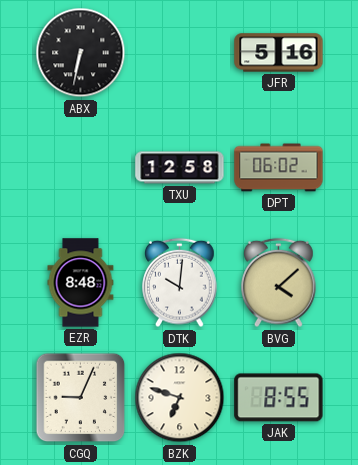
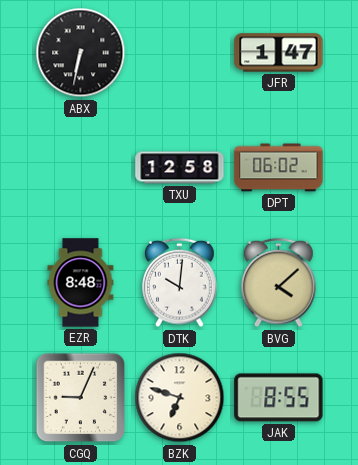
JFR: 5:16 -> 1:47
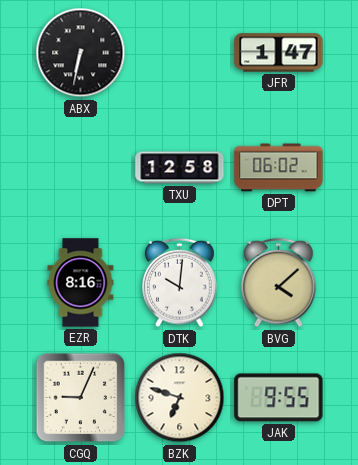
EZR: 8:48 -> 8:16
JAK: 8:55 -> 9:55
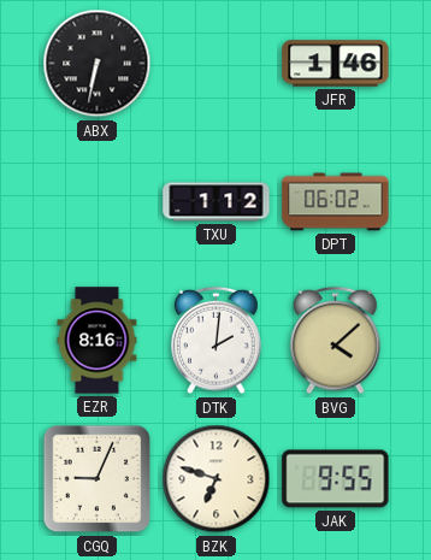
JFR: 1:47 -> 1:46
TXU: 12:58 -> 1:12
DTK: 10:01 -> 2:01
